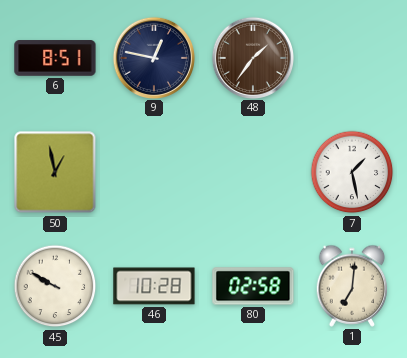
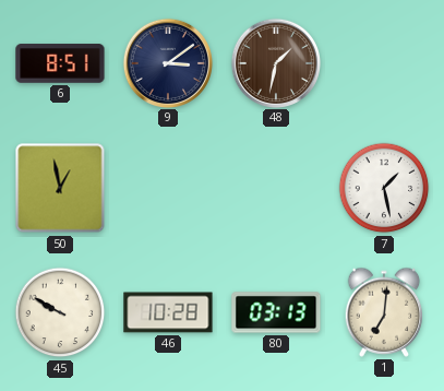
9: 12:47 -> 3:09
48: 1:36 -> 1:32
80: 02:58 -> 03:13
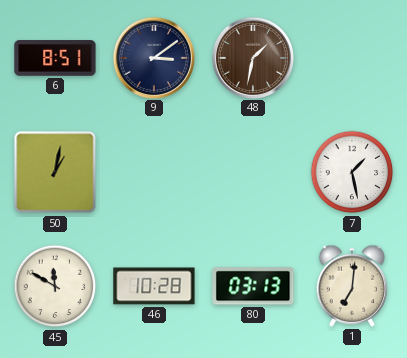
50: 12:58 -> 1:02
45: 9:50 -> 11:50
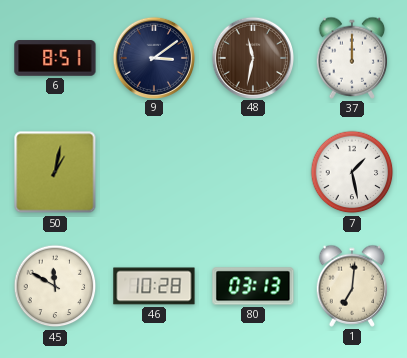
48: 1:32 -> 11:32
37: none -> 12:00
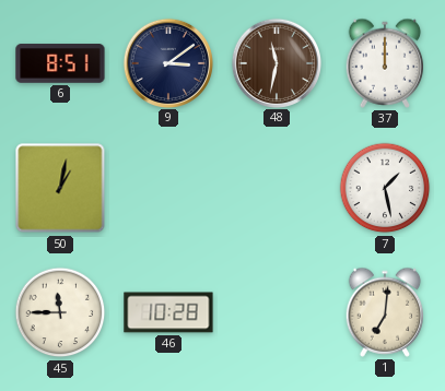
45: 11:50 -> 11:45
80: 03:13 -> none
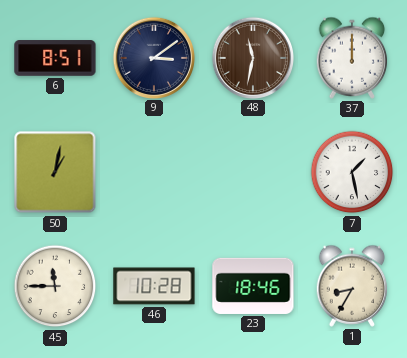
23: none -> 18:46
1: 7:01 -> 8:35
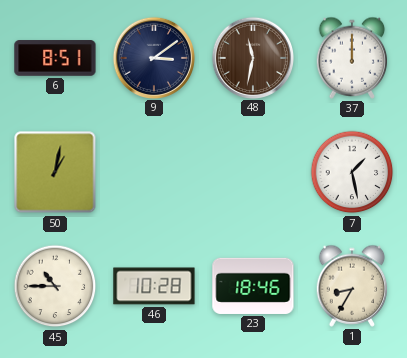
45: 11:45 -> 10:45
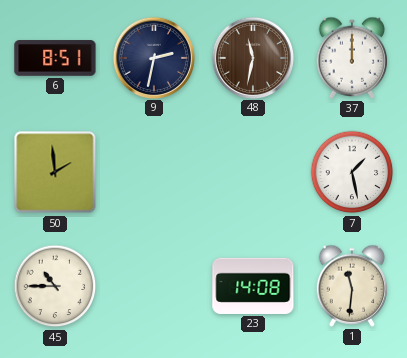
9: 3:09 -> 2:32
50: 1:02 -> 1:59
46: 10:28 -> none
23: 18:46 -> 14:08
1: 8:35 -> 11:31
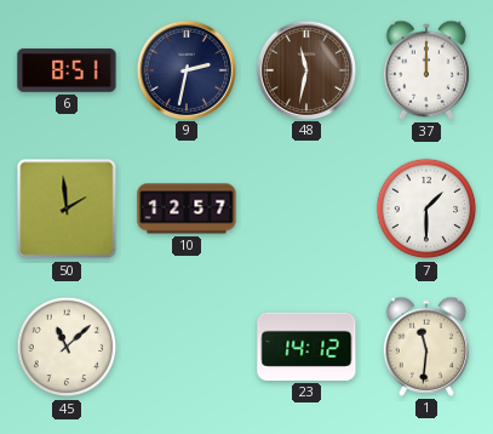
10: none -> 12:57
7: 1:28 -> 1:30
45: 10:45 -> 11:08
23: 14:08 -> 14:12
